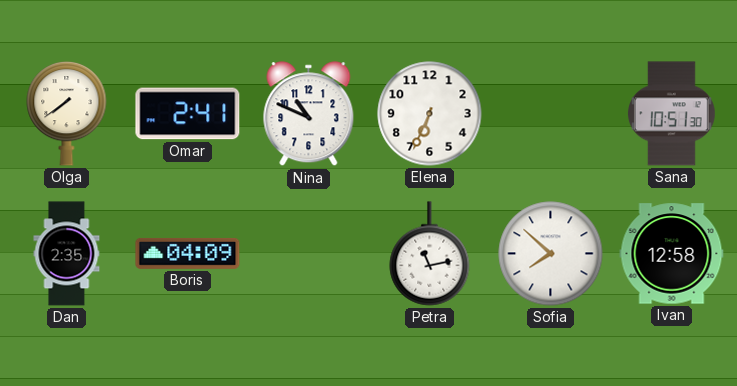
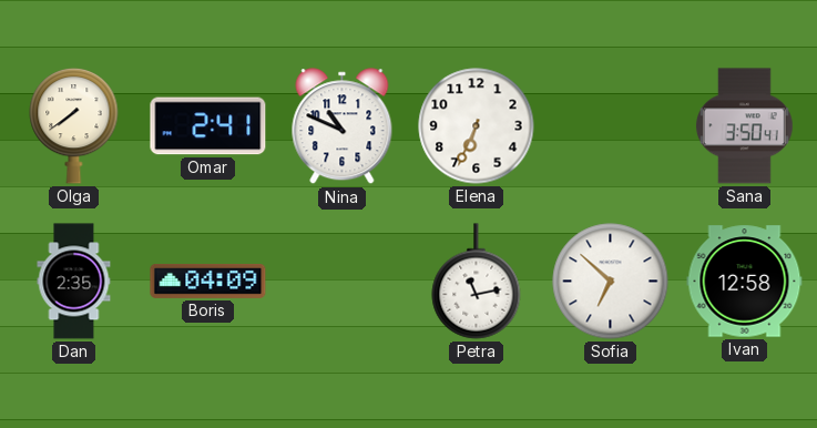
Sana: 10:51 -> 3:50
Sofia: 7:52 -> 6:52
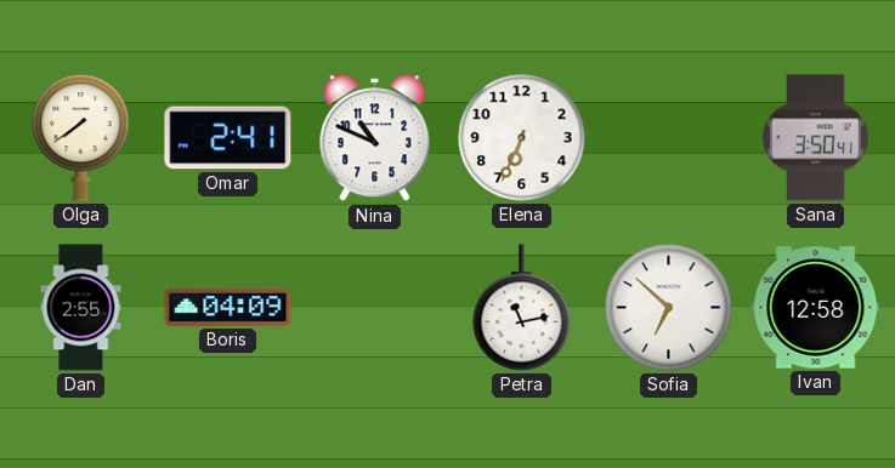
Dan: 2:35 -> 2:55
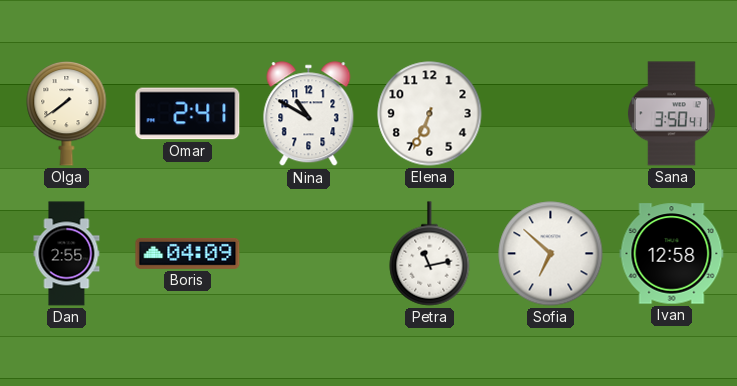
Nina: 10:49 -> 10:50
